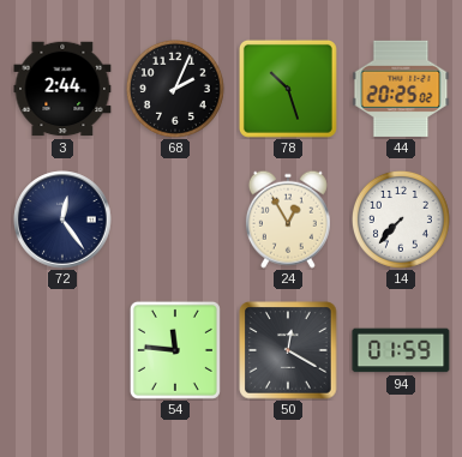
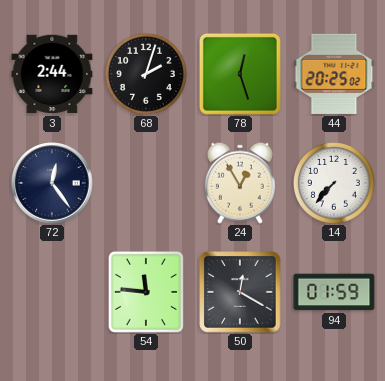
68: 2:04 -> 2:03
78: 10:27 -> 12:27
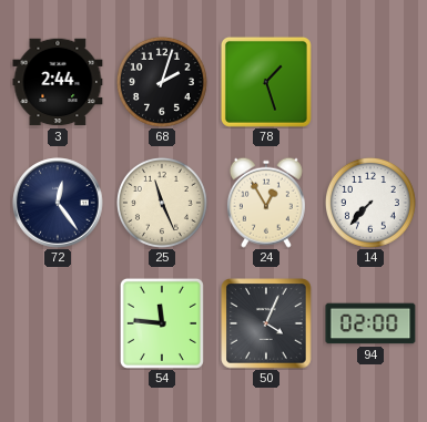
78: 12:27 -> 1:27
44: 20:25 -> none
25: none -> 11:26
50: 12:20 -> 4:04
94: 01:59 -> 02:00
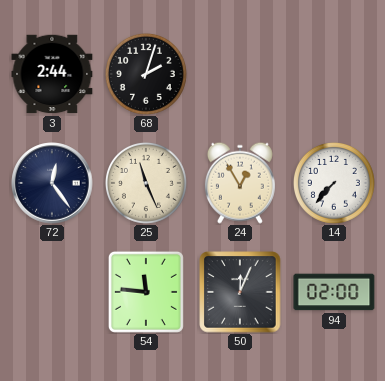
78: 1:27 -> none
50: 4:04 -> 12:04
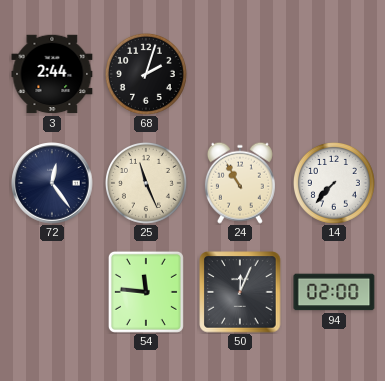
24: 12:55 -> 10:55
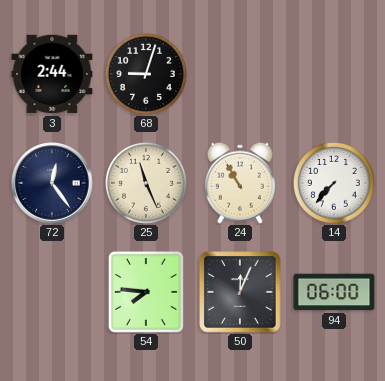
68: 2:03 -> 9:03
54: 11:46 -> 7:46
94: 02:00 -> 06:00
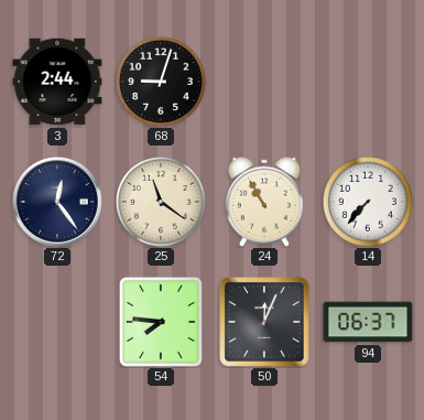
25: 11:26 -> 11:21
94: 06:00 -> 06:37
